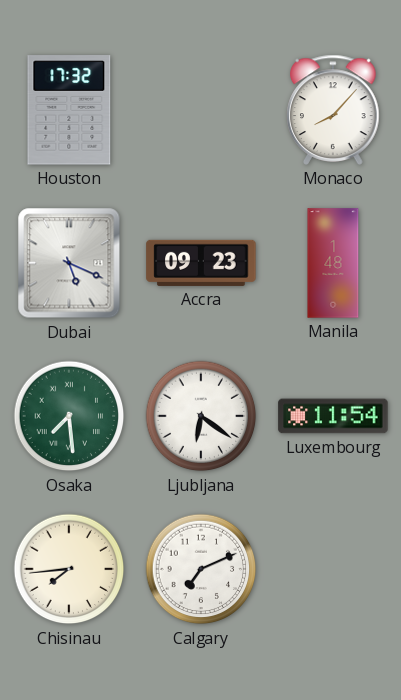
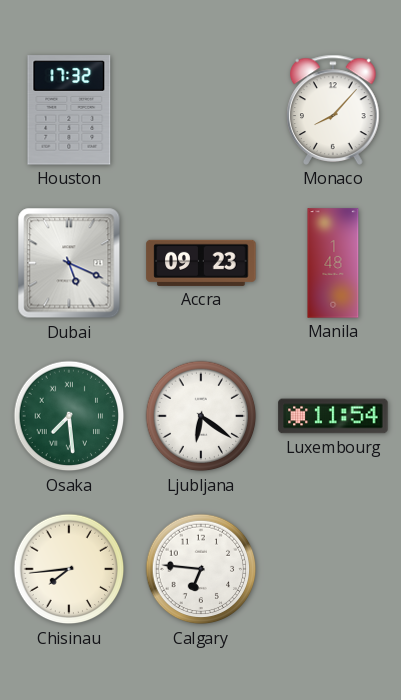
Calgary: 7:11 -> 6:46
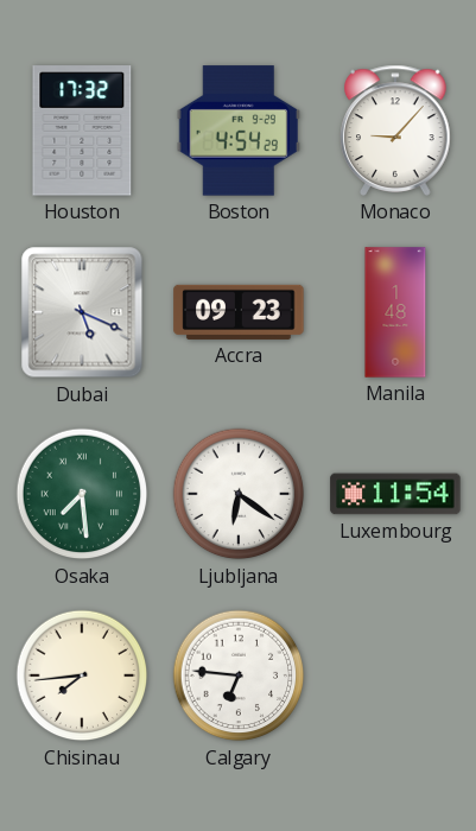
Boston: none -> 4:54
Monaco: 8:07 -> 9:07
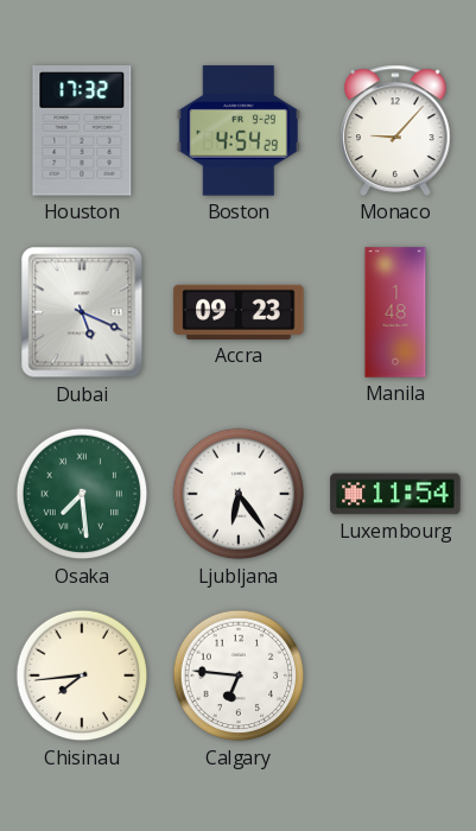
Ljubljana: 6:21 -> 6:24
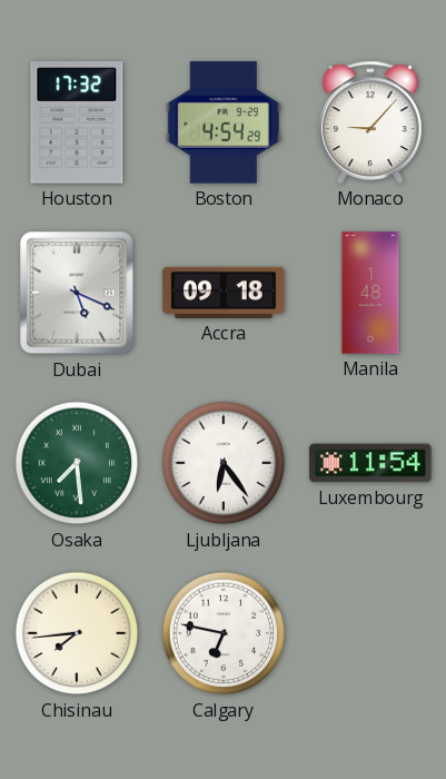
Accra: 09:23 -> 09:18
Calgary: 6:46 -> 6:47
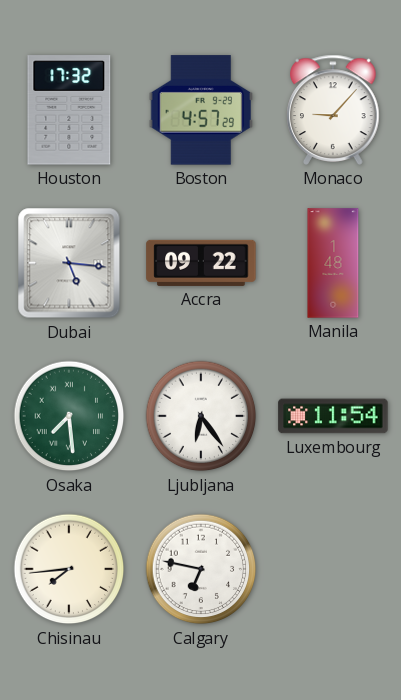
Boston: 4:54 -> 4:57
Dubai: 5:19 -> 5:16
Accra: 09:18 -> 09:22
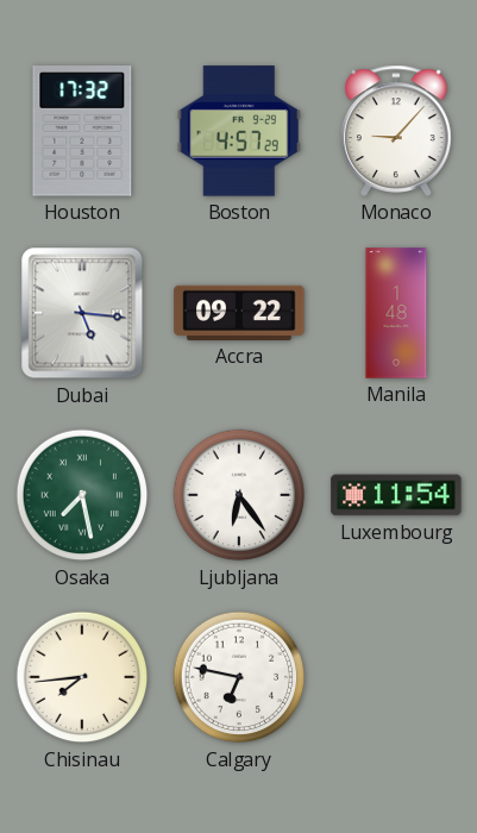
Osaka: 7:29 -> 7:28
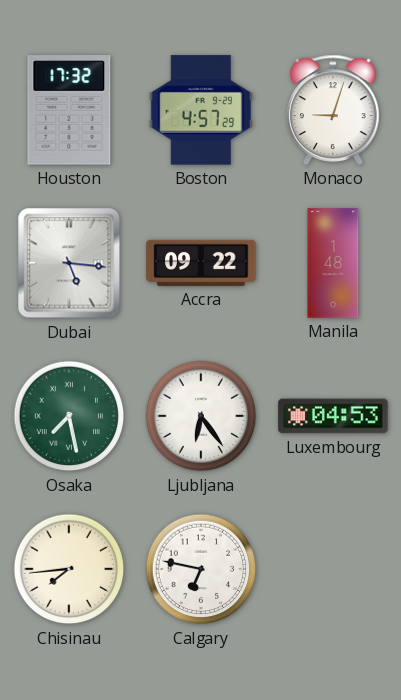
Monaco: 9:07 -> 9:03
Luxembourg: 11:54 -> 04:53
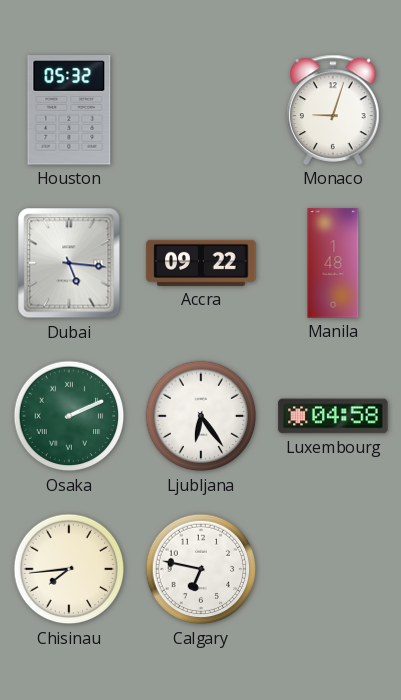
Houston: 17:32 -> 05:32
Boston: 4:57 -> none
Osaka: 7:28 -> 2:11
Luxembourg: 04:53 -> 04:58
